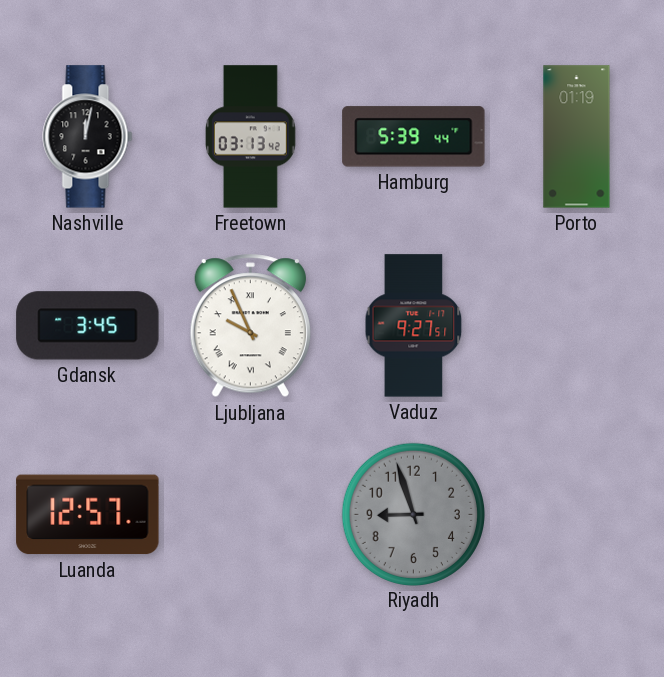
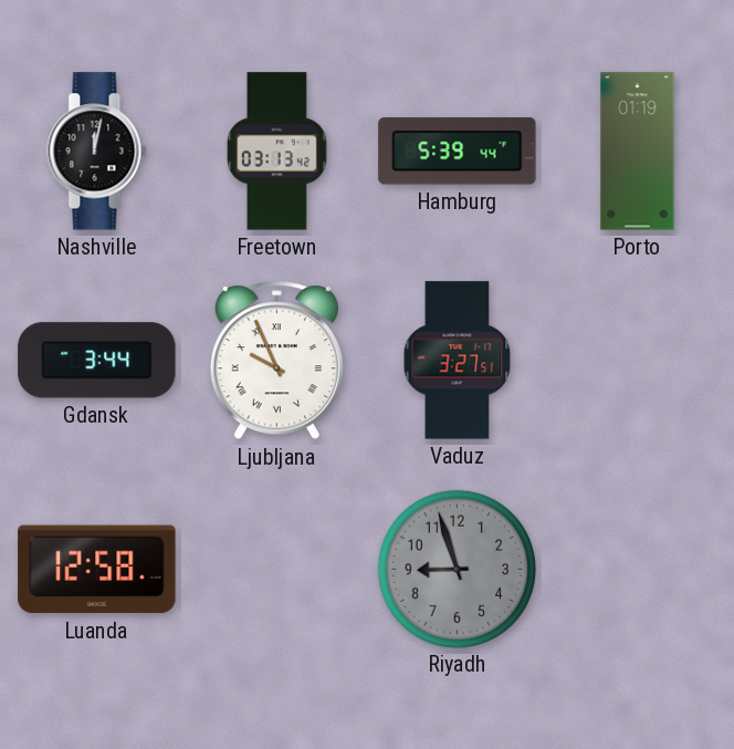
Gdansk: 3:45 -> 3:44
Vaduz: 9:27 -> 3:27
Luanda: 12:57 -> 12:58
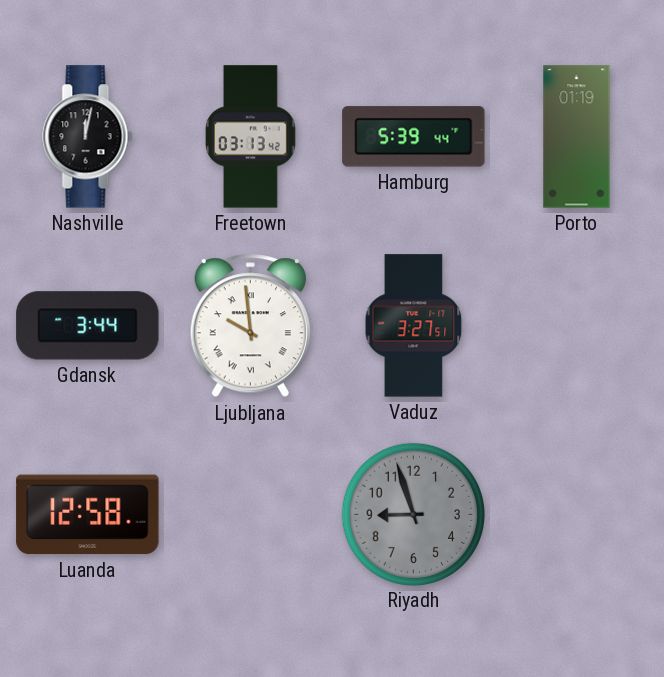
Ljubljana: 9:56 -> 9:59
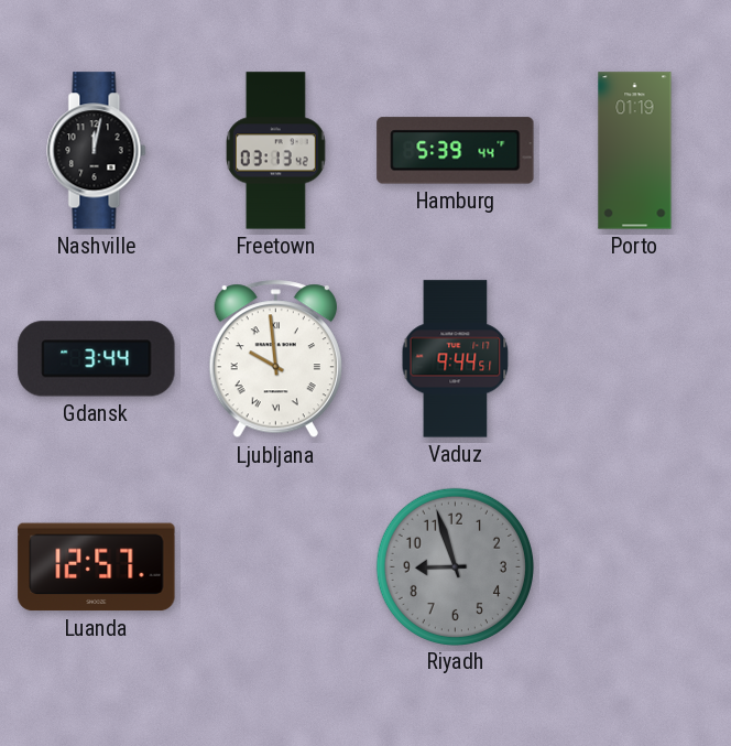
Vaduz: 3:27 -> 9:44
Luanda: 12:58 -> 12:57
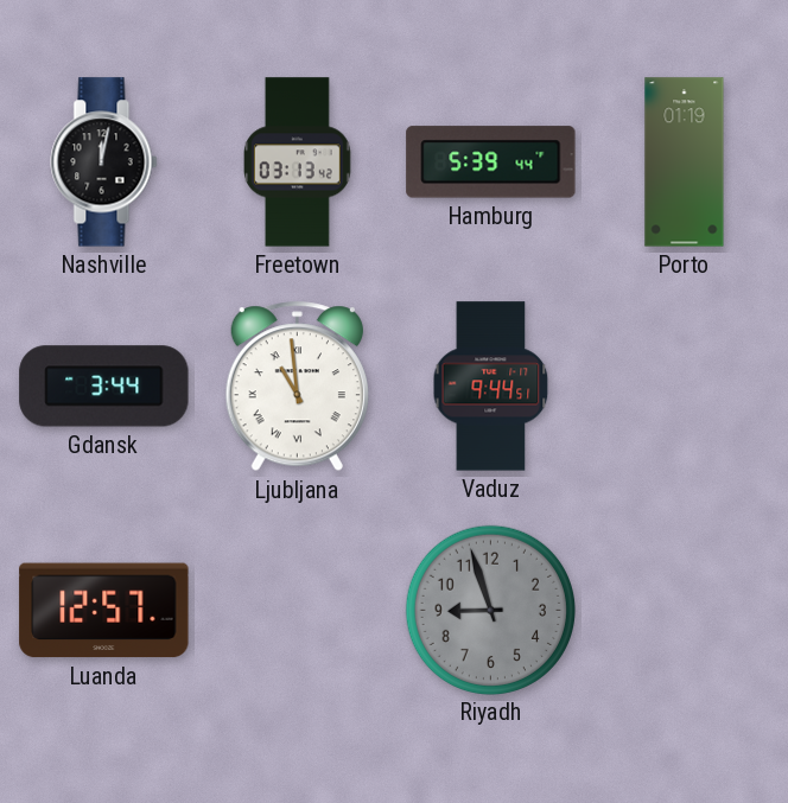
Ljubljana: 9:59 -> 10:59
